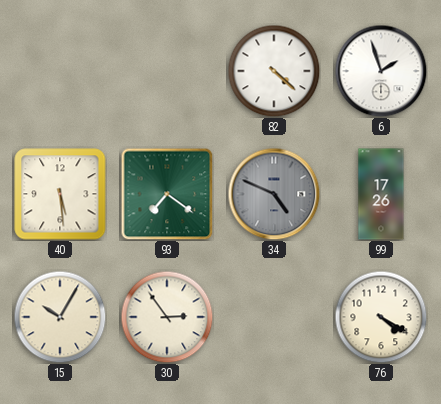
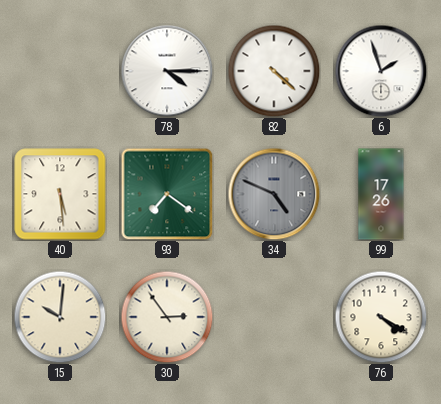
78: none -> 4:15
15: 10:05 -> 10:01
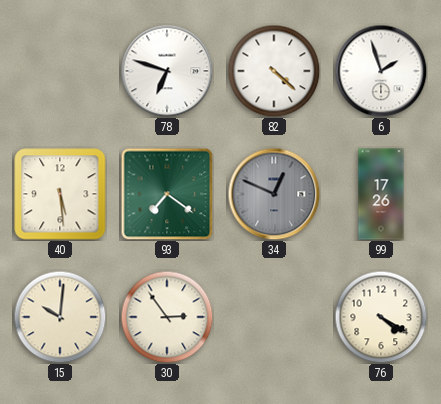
78: 4:15 -> 6:48
34: 4:49 -> 12:49
